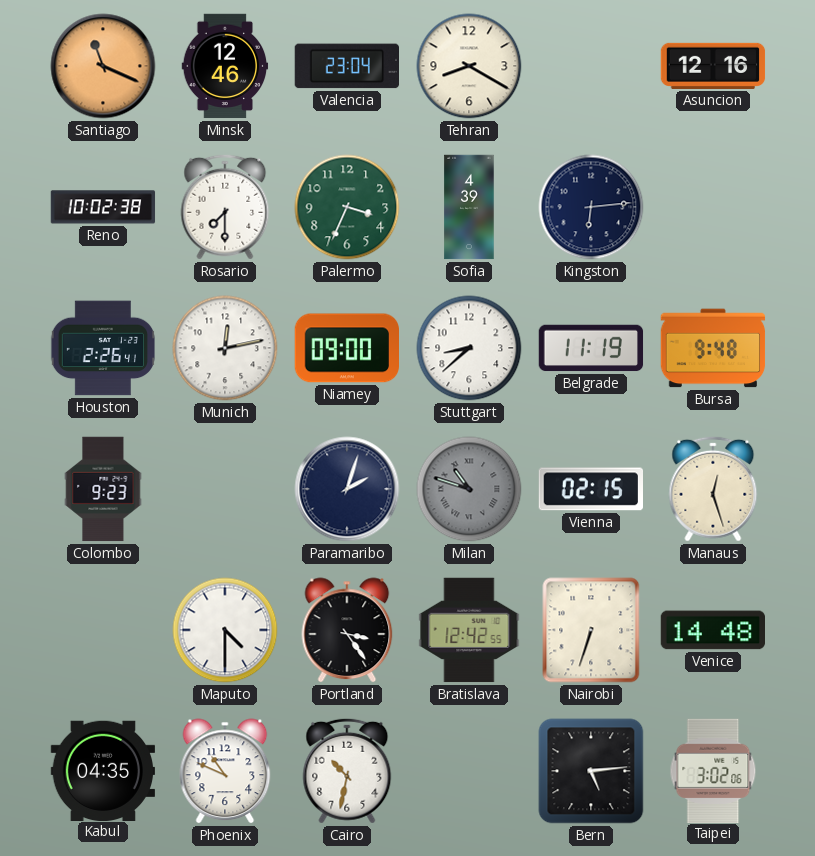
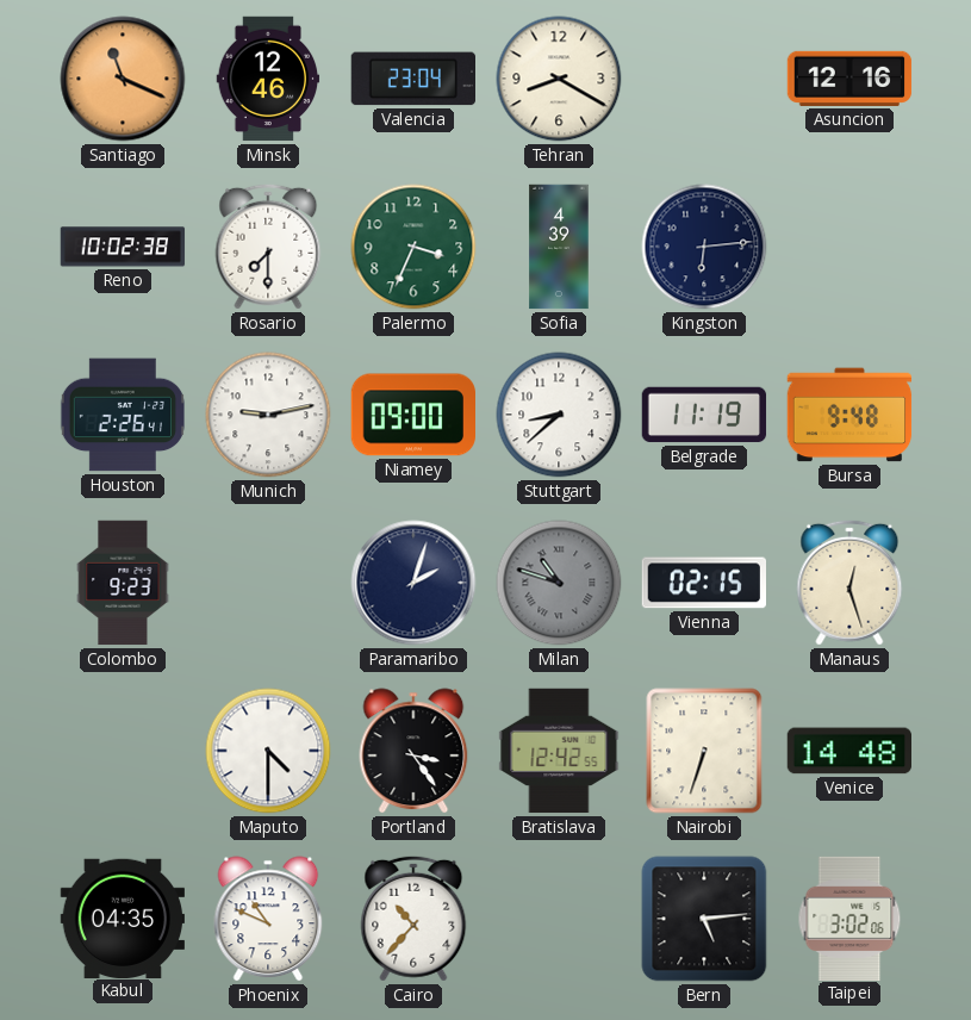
Munich: 12:13 -> 9:13
Cairo: 10:32 -> 10:37
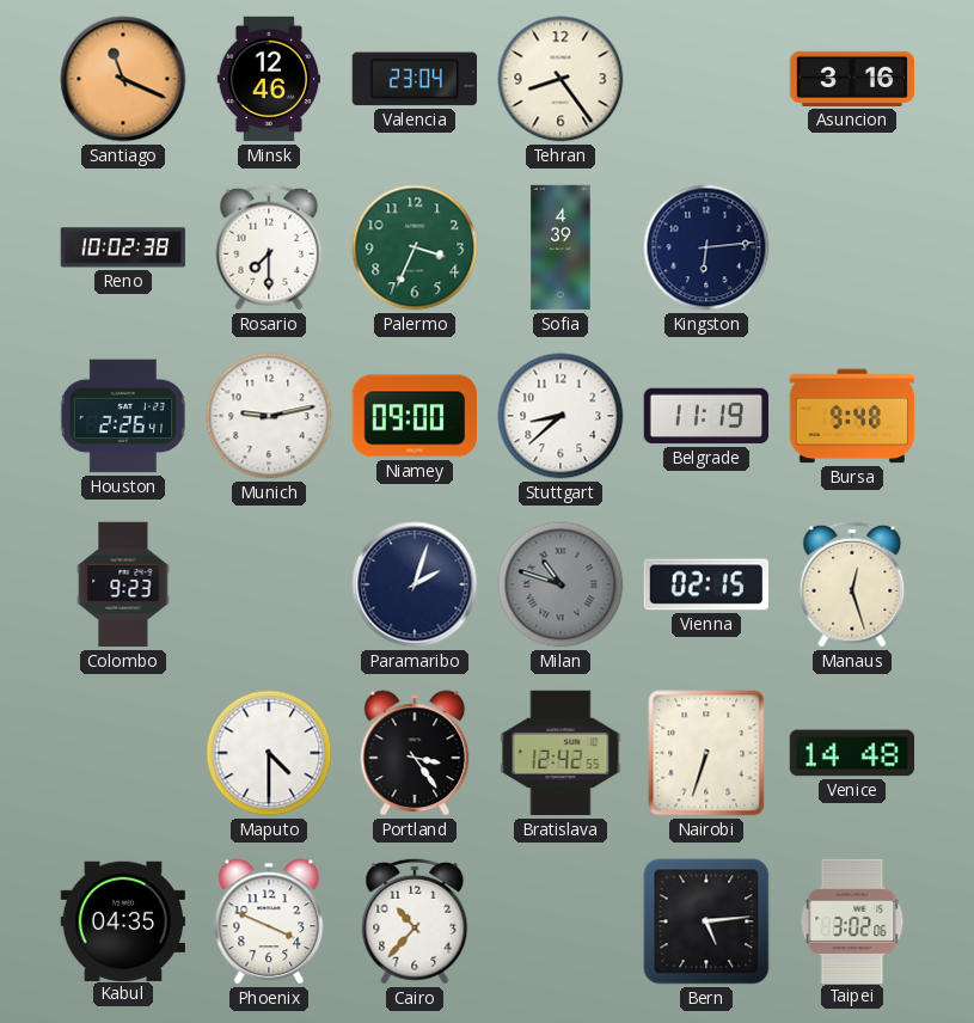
Tehran: 8:20 -> 8:24
Asuncion: 12:16 -> 3:16
Phoenix: 10:49 -> 3:49
